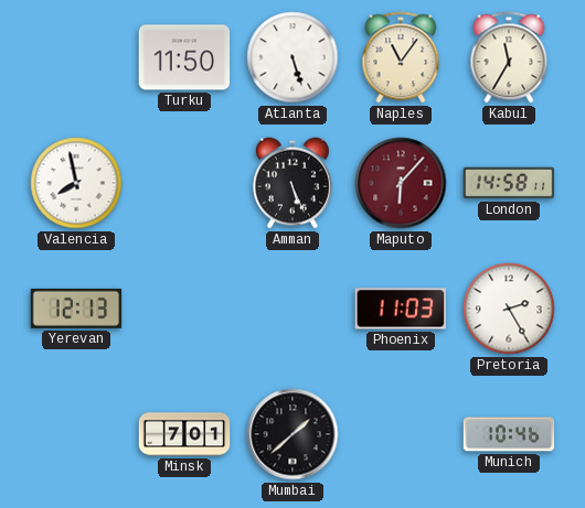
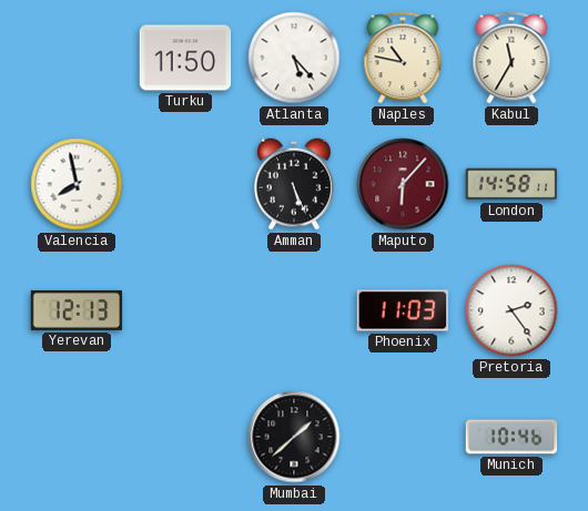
Atlanta: 5:27 -> 5:23
Naples: 11:06 -> 10:47
Pretoria: 2:25 -> 2:24
Minsk: 7:01 -> none
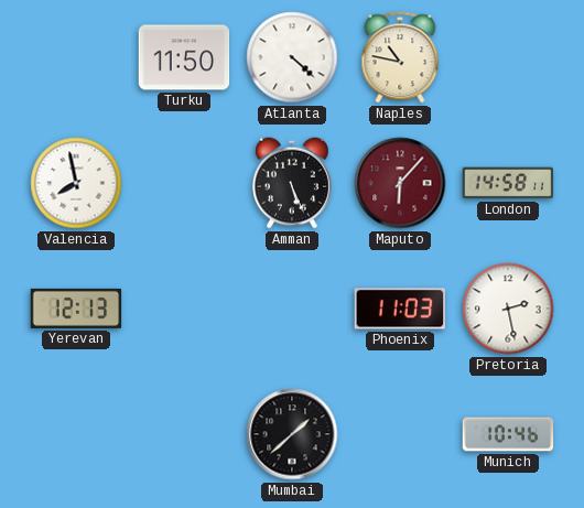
Atlanta: 5:23 -> 4:22
Kabul: 11:35 -> none
Pretoria: 2:24 -> 2:28
